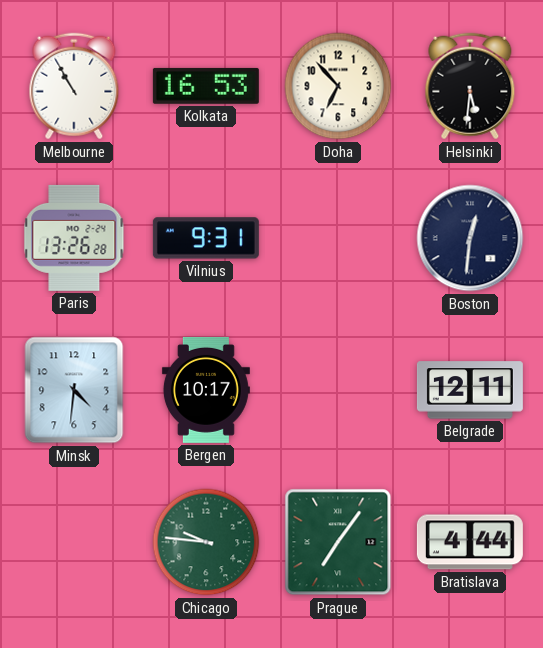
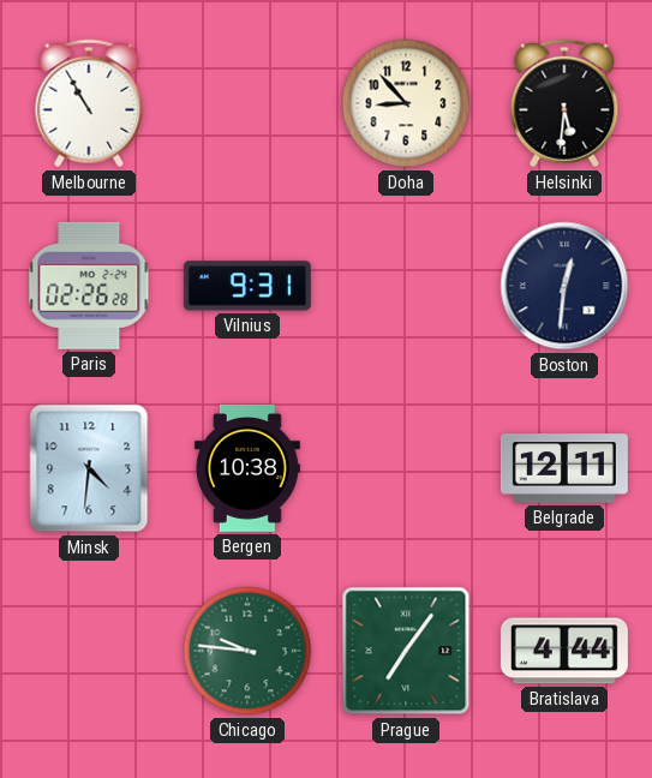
Kolkata: 16:53 -> none
Doha: 6:53 -> 8:53
Paris: 13:26 -> 02:26
Bergen: 10:17 -> 10:38
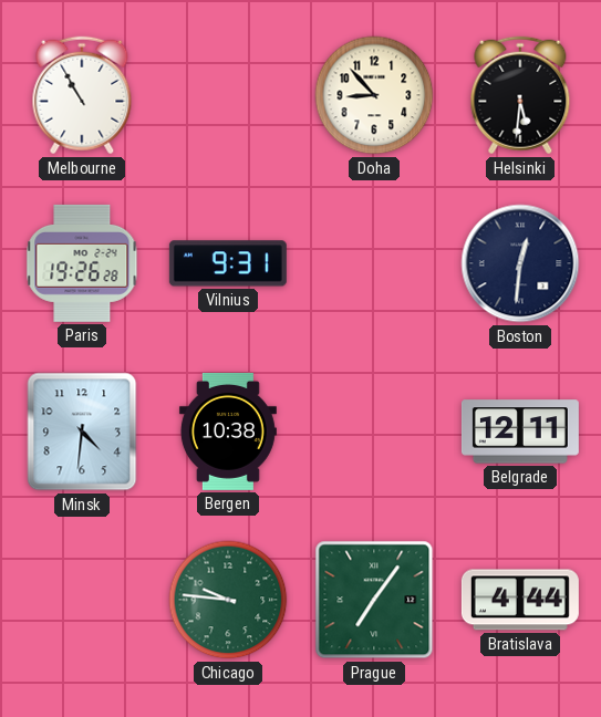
Paris: 02:26 -> 19:26
